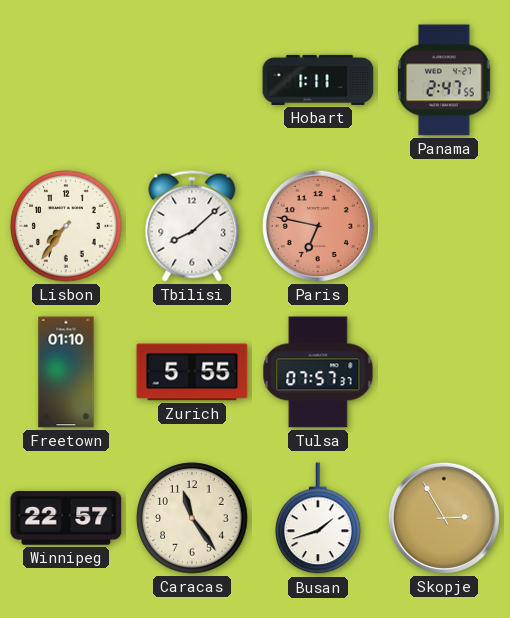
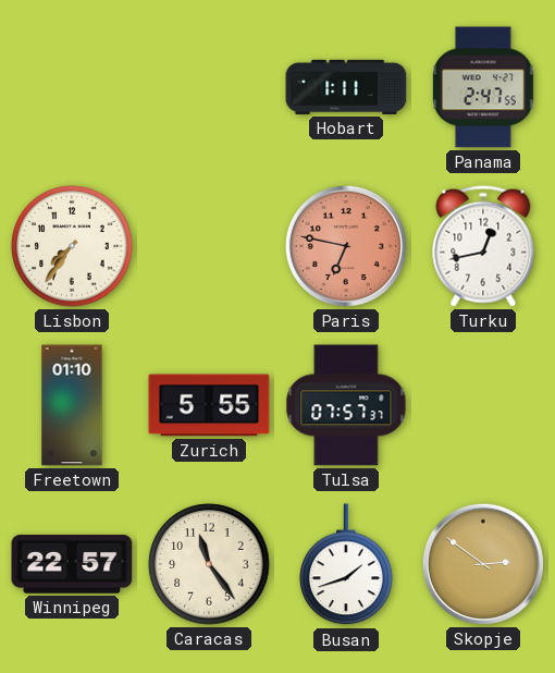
Tbilisi: 8:08 -> none
Turku: none -> 12:43
Skopje: 2:55 -> 2:51
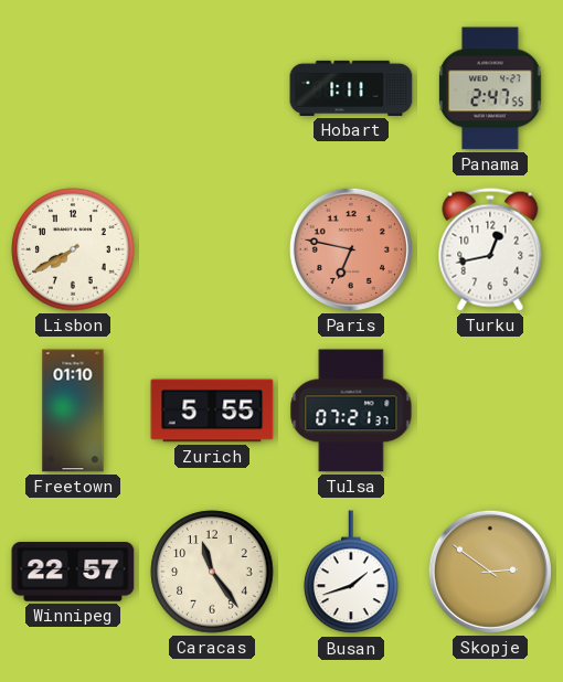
Lisbon: 7:36 -> 7:40
Tulsa: 07:57 -> 07:21
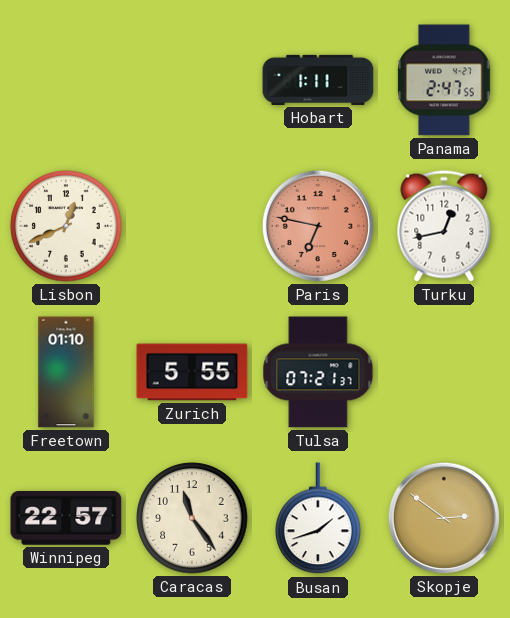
Lisbon: 7:40 -> 12:41
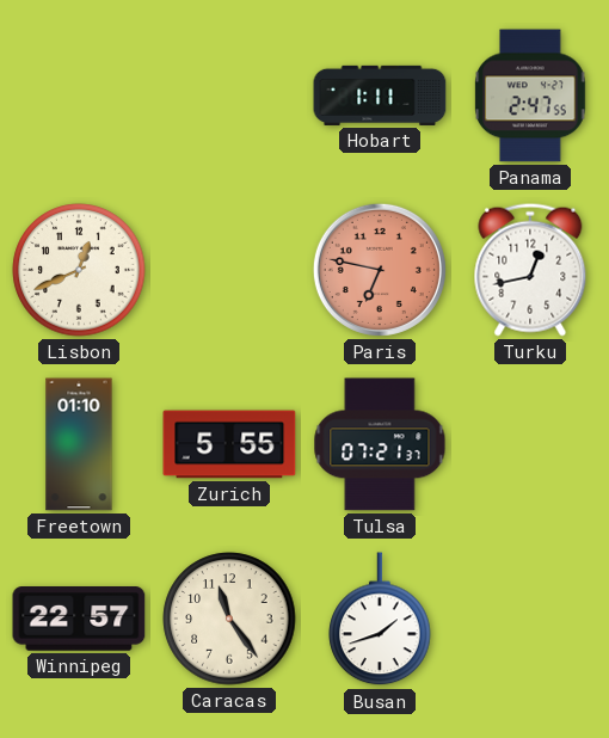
Skopje: 2:51 -> none
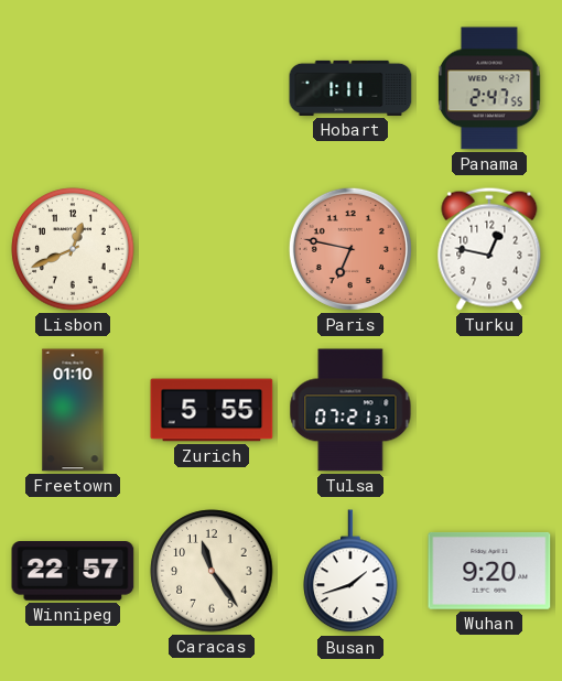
Turku: 12:43 -> 12:47
Wuhan: none -> 9:20
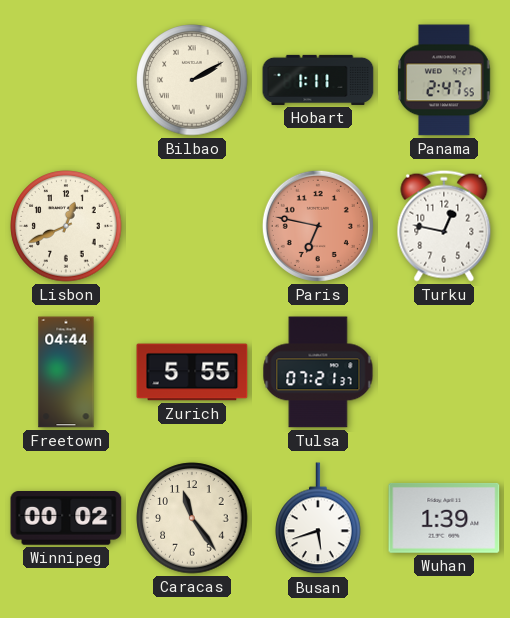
Bilbao: none -> 2:10
Freetown: 01:10 -> 04:44
Winnipeg: 22:57 -> 00:02
Busan: 1:42 -> 5:42
Wuhan: 9:20 -> 1:39
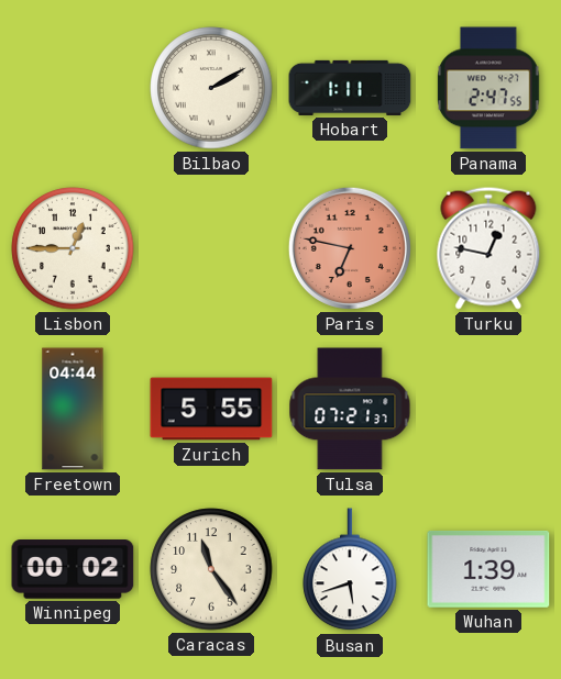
Lisbon: 12:41 -> 12:45
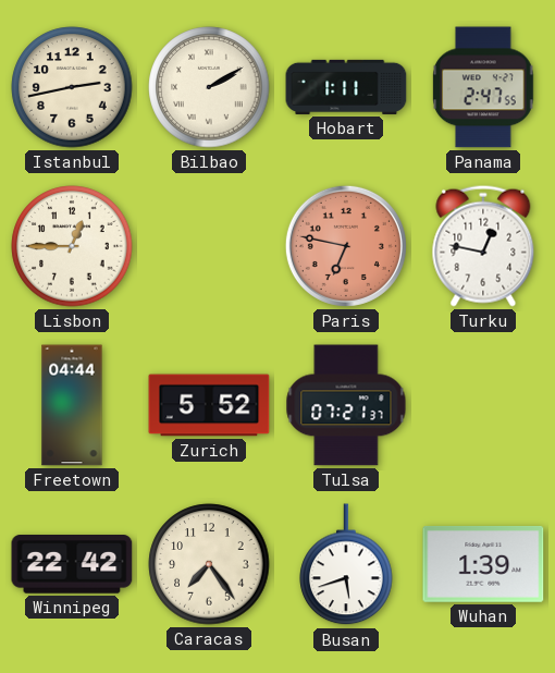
Istanbul: none -> 2:43
Zurich: 5:55 -> 5:52
Winnipeg: 00:02 -> 22:42
Caracas: 11:24 -> 7:24
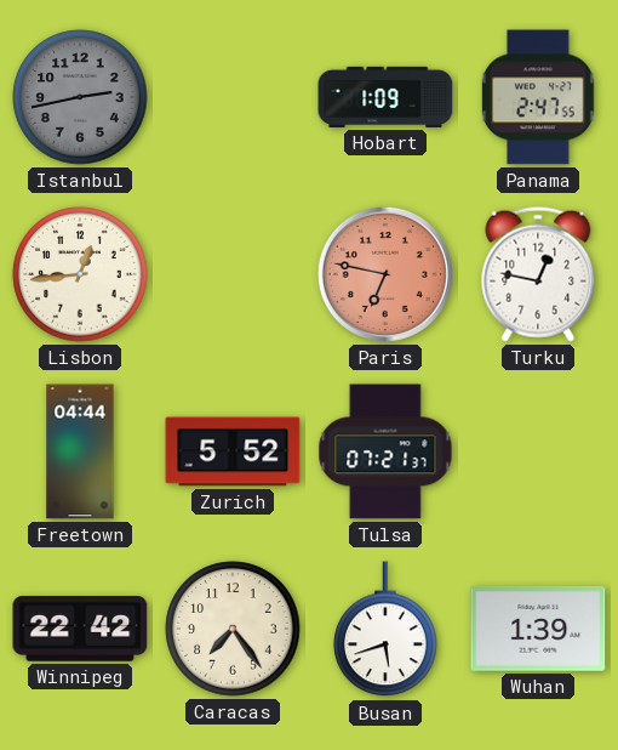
Istanbul dial: cream -> grey
Bilbao: 2:10 -> none
Hobart: 1:11 -> 1:09
Lisbon: 12:45 -> 12:44
